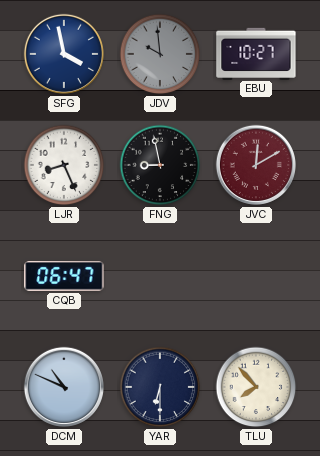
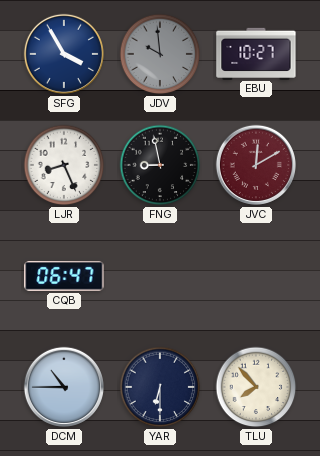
SFG: 3:58 -> 3:55
DCM: 10:49 -> 10:45
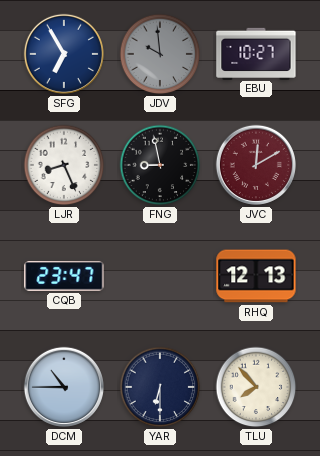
SFG: 3:55 -> 6:55
CQB: 06:47 -> 23:47
RHQ: none -> 12:13
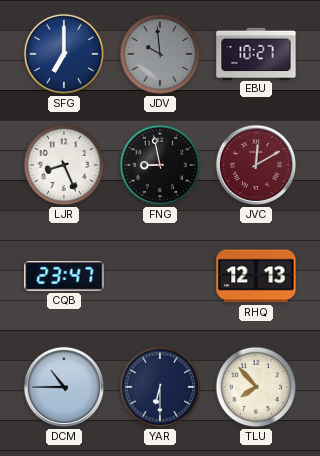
SFG: 6:55 -> 7:00
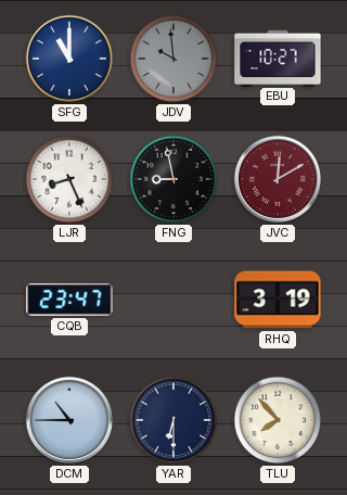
SFG: 7:00 -> 11:00
RHQ: 12:13 -> 3:19
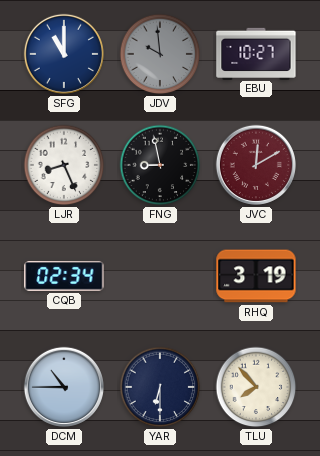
CQB: 23:47 -> 02:34
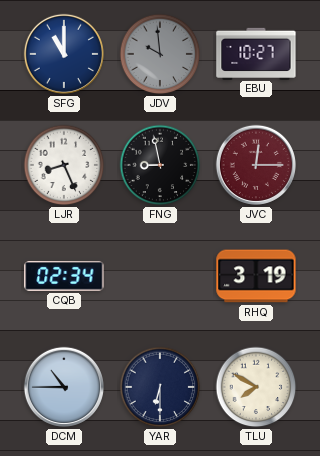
JVC: 12:10 -> 12:15
TLU: 7:53 -> 7:50
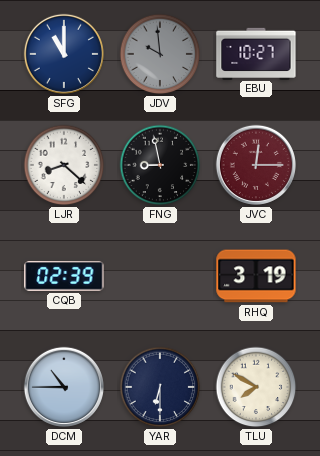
LJR: 8:26 -> 8:22
CQB: 02:34 -> 02:39
